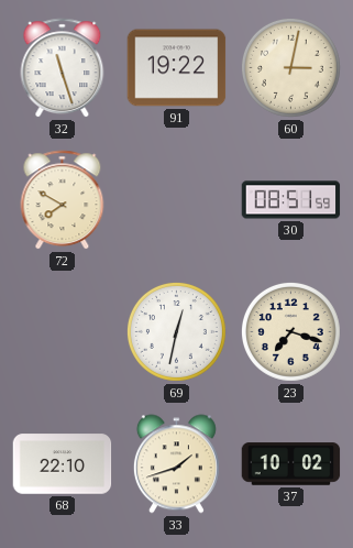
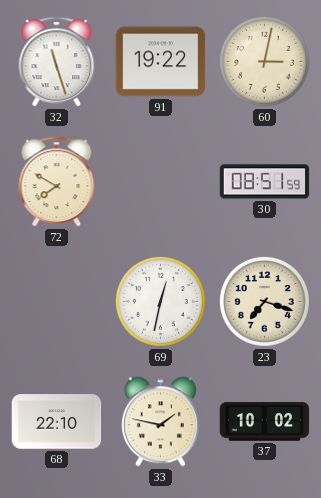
33: 1:42 -> 1:47
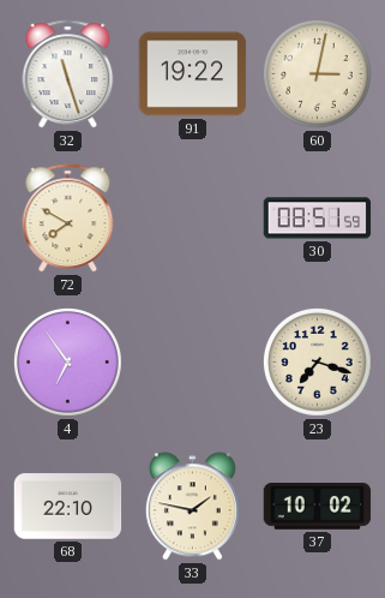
4: none -> 6:54
69: 12:32 -> none
